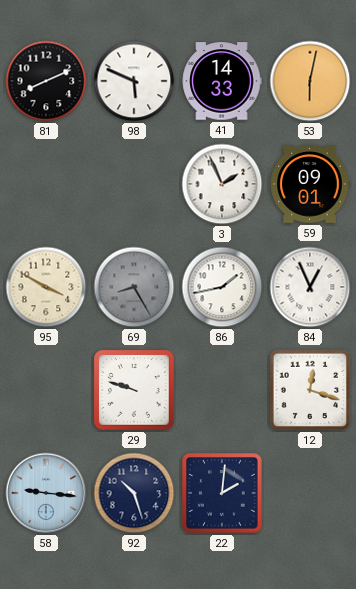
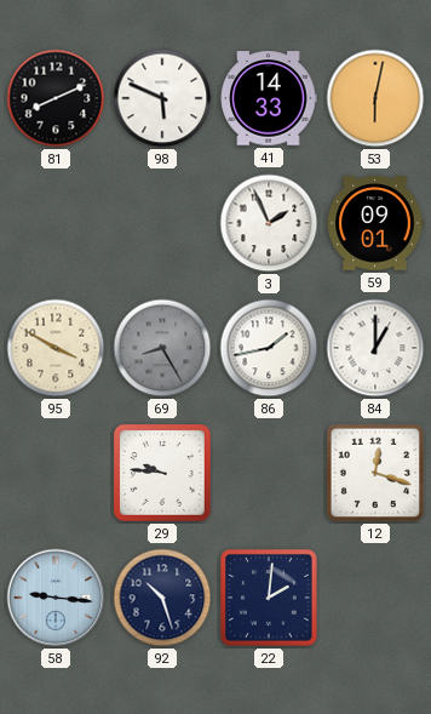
84: 12:56 -> 1:00
29: 9:48 -> 9:46
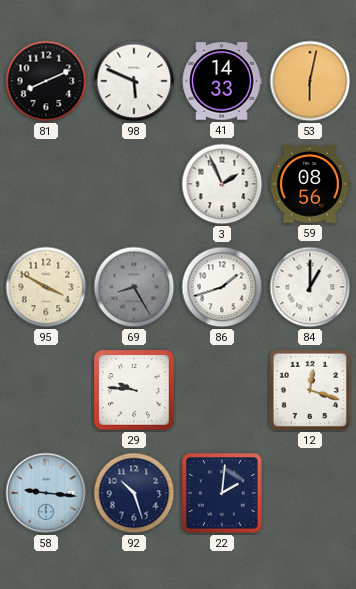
59: 09:01 -> 08:56
86: 1:43 -> 1:42
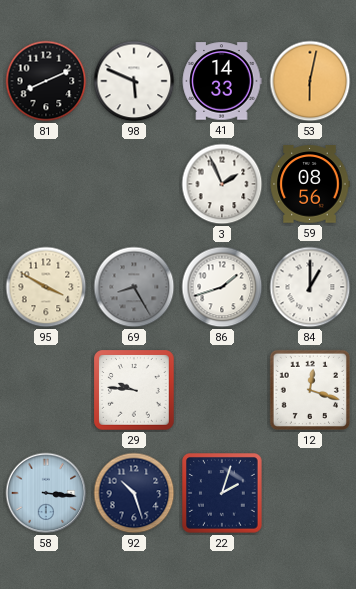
58: 9:16 -> 3:16
22: 2:01 -> 2:03
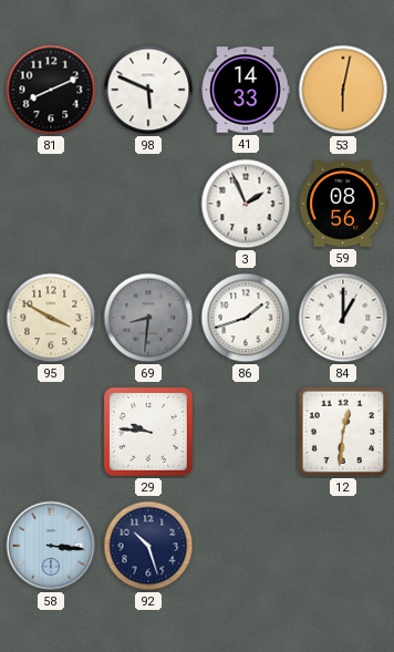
69: 8:25 -> 8:31
12: 12:18 -> 12:31
22: 2:03 -> none
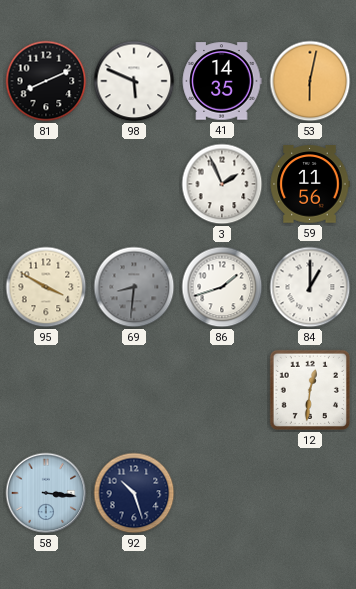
41: 14:33 -> 14:35
59: 08:56 -> 11:56
29: 9:46 -> none
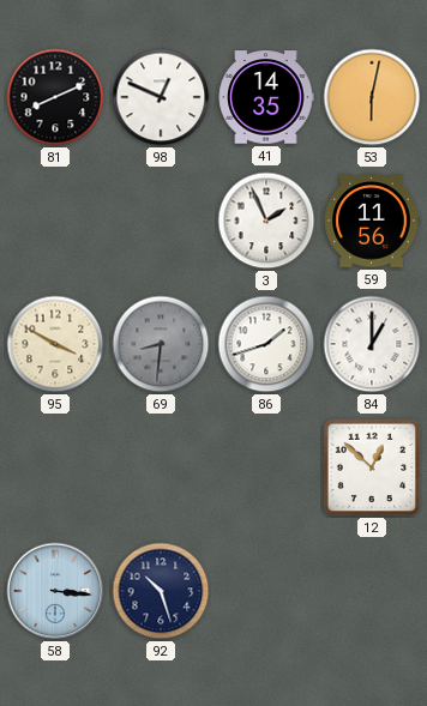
98: 5:49 -> 12:49
12: 12:31 -> 12:52
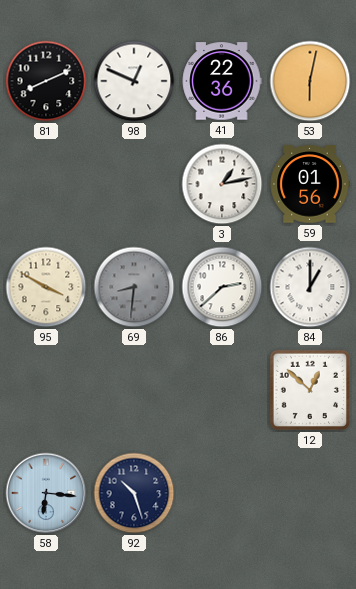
41: 14:35 -> 22:36
3: 1:56 -> 1:13
59: 11:56 -> 01:56
86: 1:42 -> 2:38
58: 3:16 -> 6:16
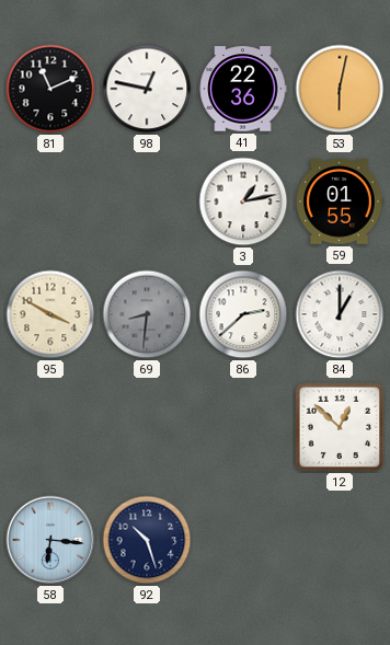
81: 8:11 -> 11:11
98: 12:49 -> 12:47
59: 01:56 -> 01:55
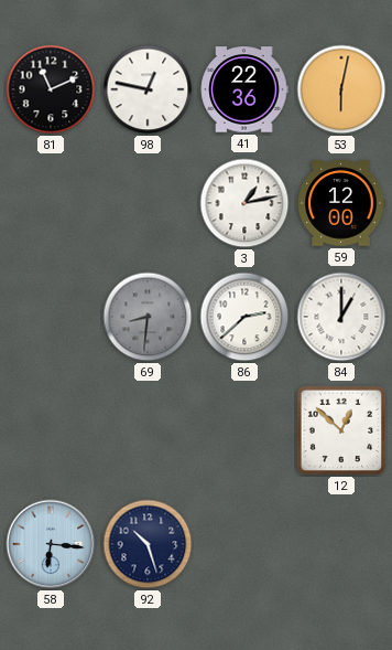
59: 01:55 -> 12:00
95: 3:50 -> none
